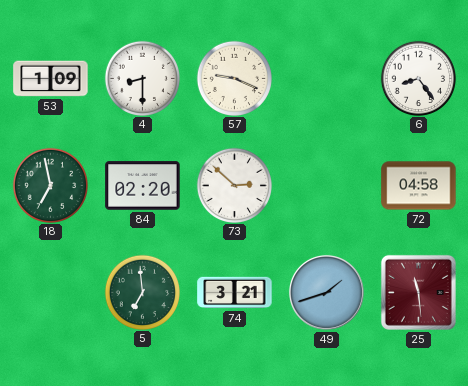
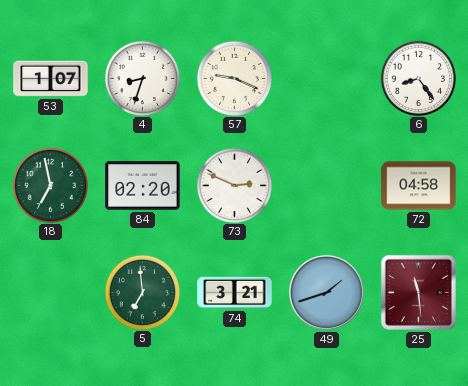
53: 1:09 -> 1:07
4: 8:30 -> 8:33
73: 2:52 -> 2:49
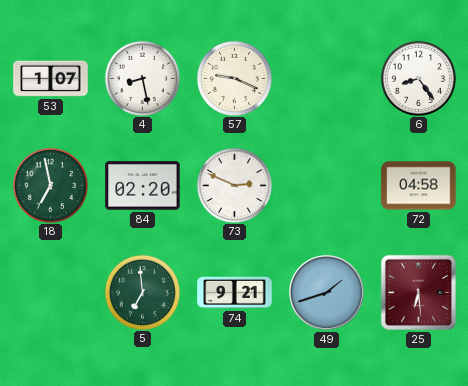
4: 8:33 -> 8:28
74: 3:21 -> 9:21
25: 11:29 -> 6:29
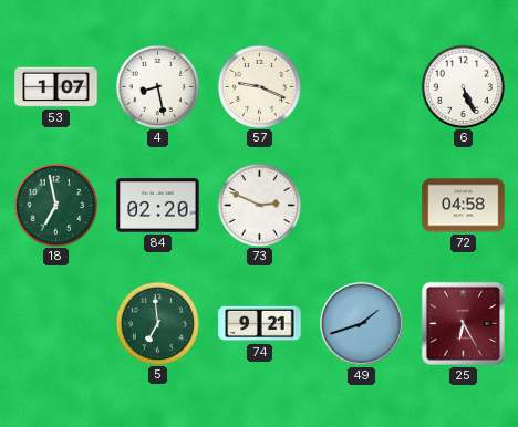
6: 8:24 -> 5:26
25: 6:29 -> 6:25
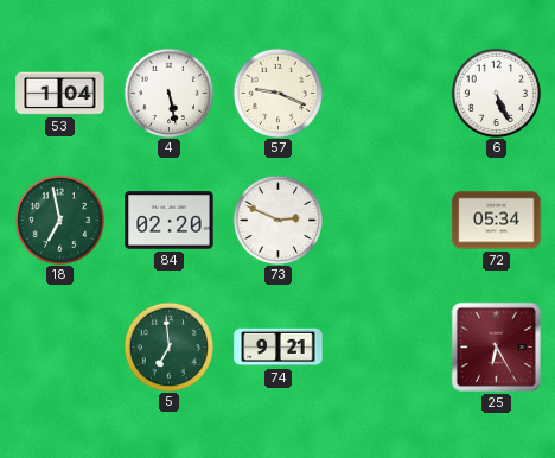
53: 1:07 -> 1:04
4: 8:28 -> 5:28
72: 04:58 -> 05:34
49: 1:42 -> none
